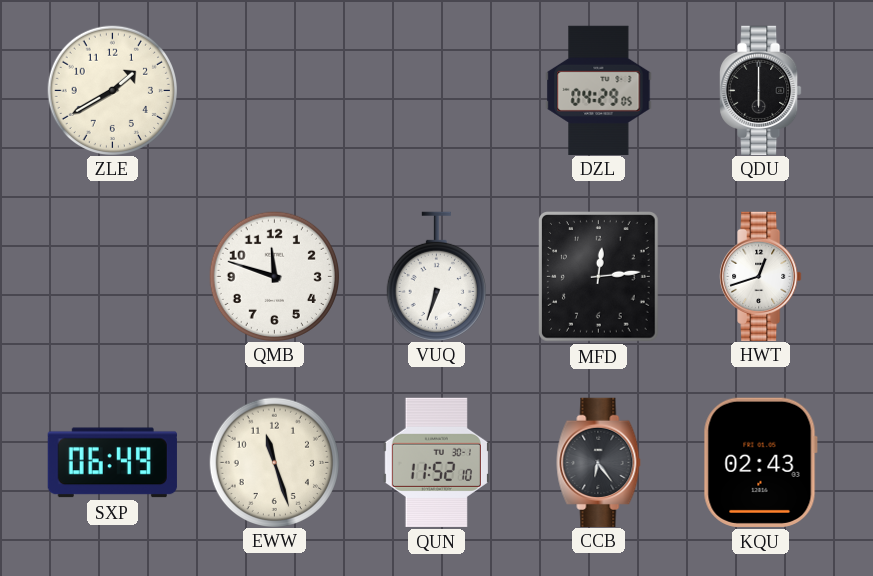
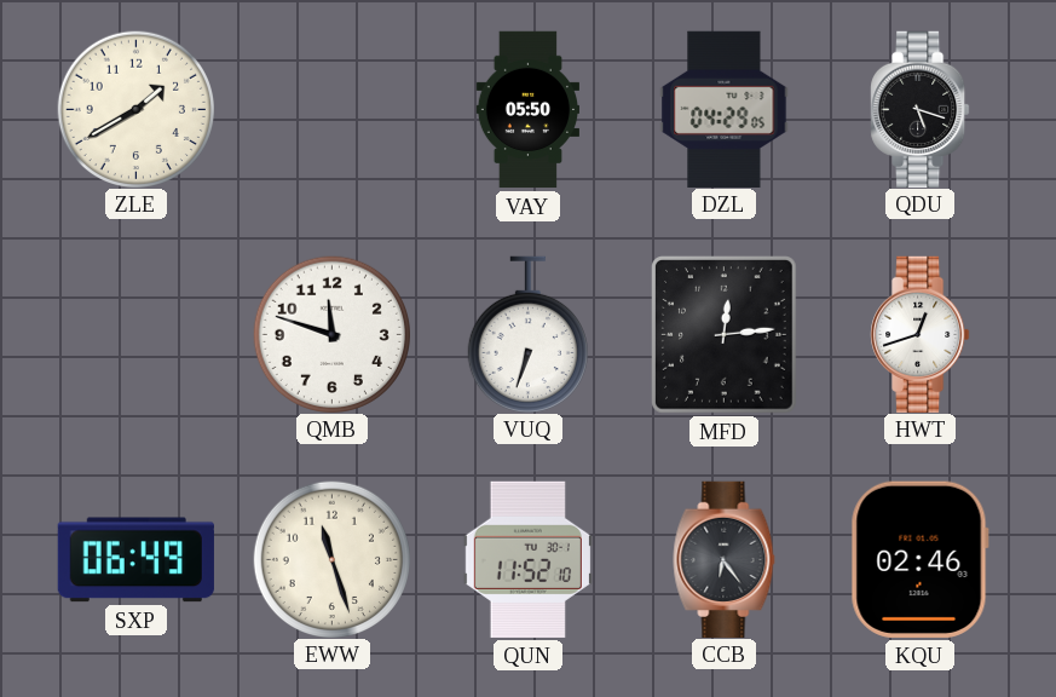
VAY: none -> 05:50
QDU: 6:00 -> 5:18
KQU: 02:43 -> 02:46
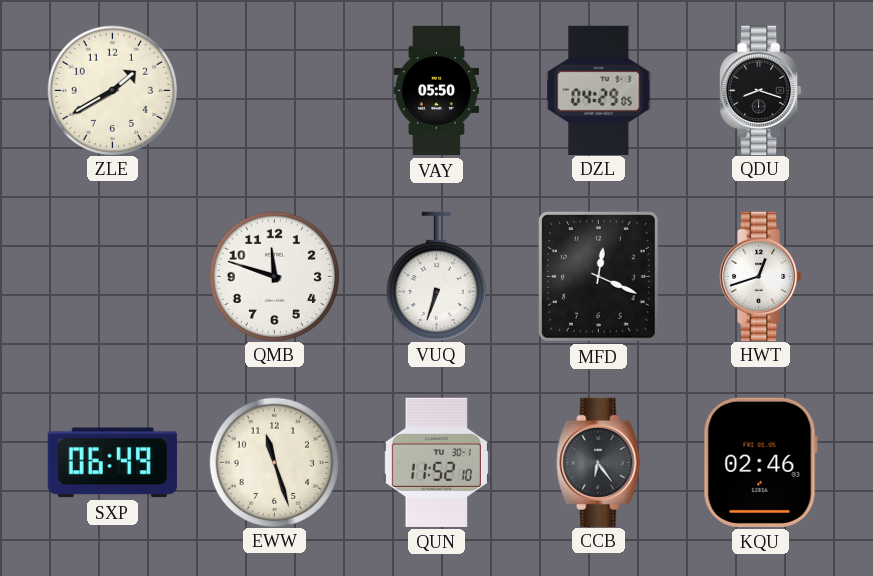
QDU: 5:18 -> 8:18
MFD: 12:14 -> 12:19
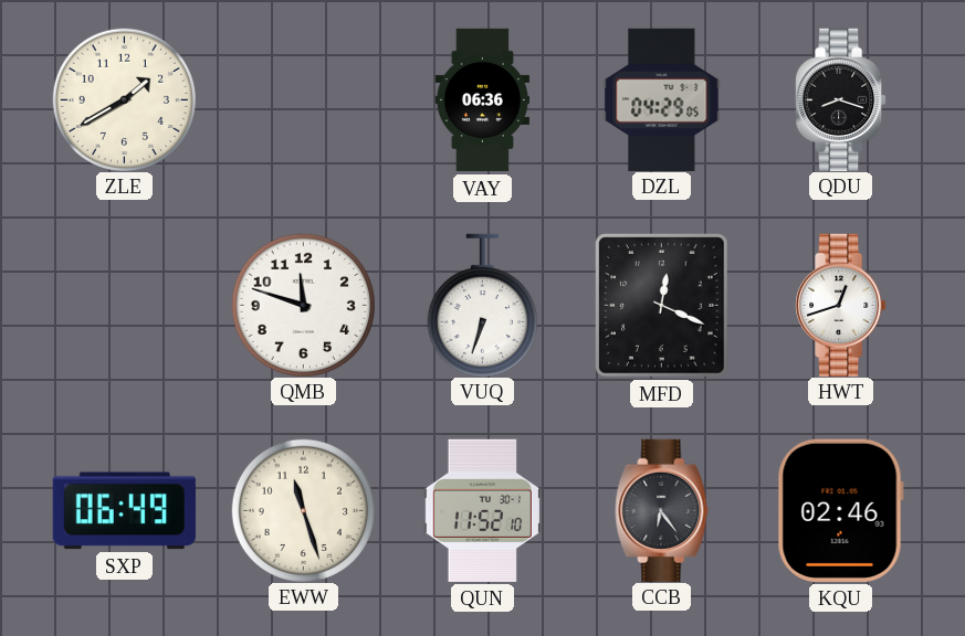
VAY: 05:50 -> 06:36
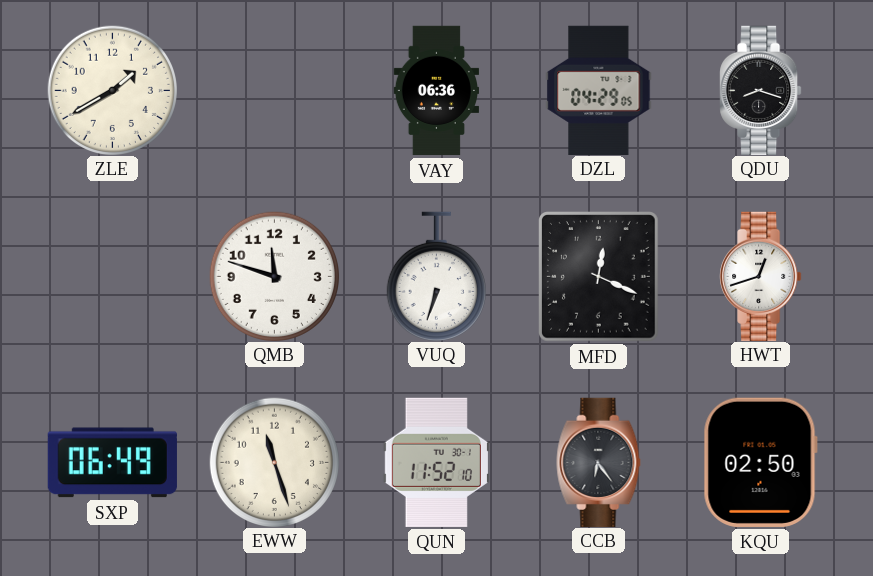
KQU: 02:46 -> 02:50
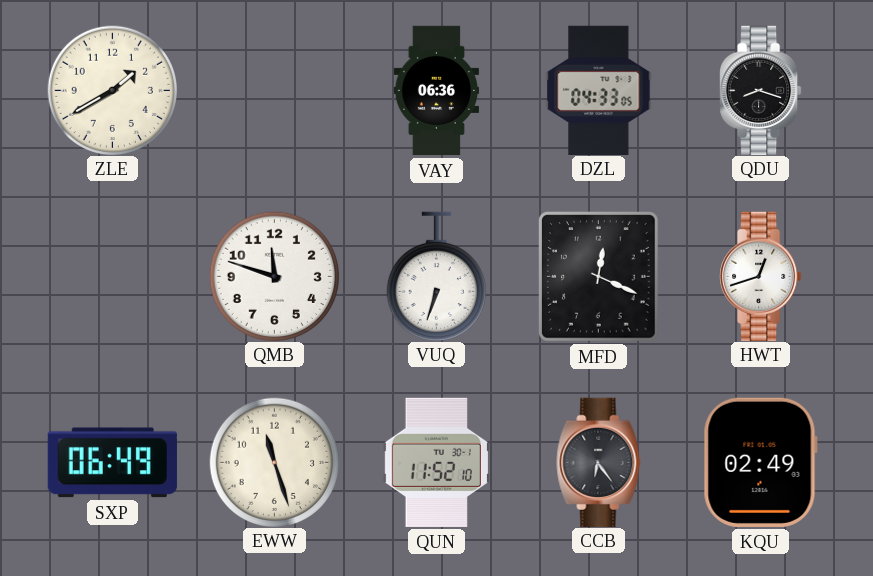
DZL: 04:29 -> 04:33
KQU: 02:50 -> 02:49
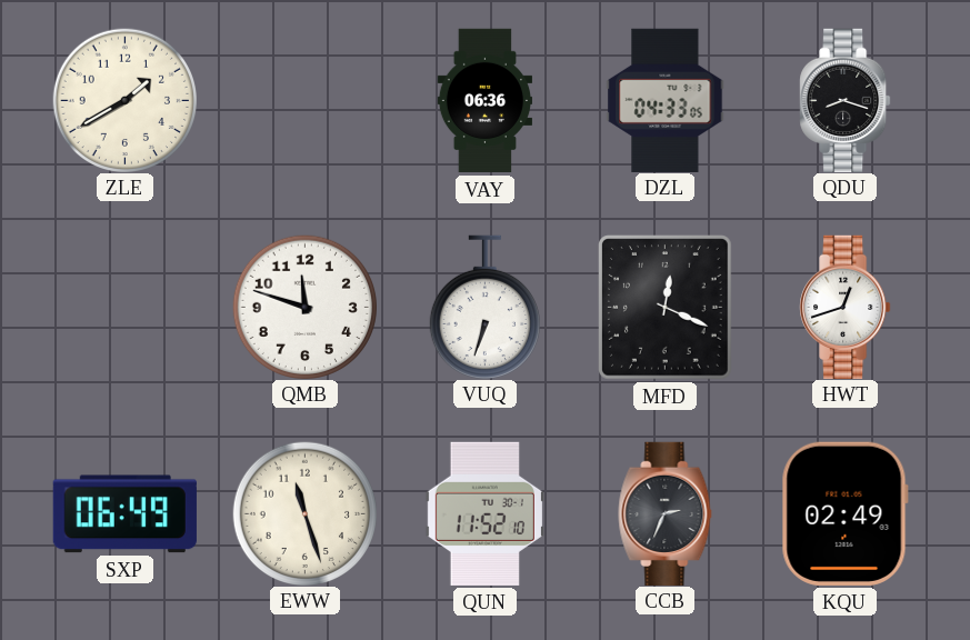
CCB: 6:24 -> 2:34
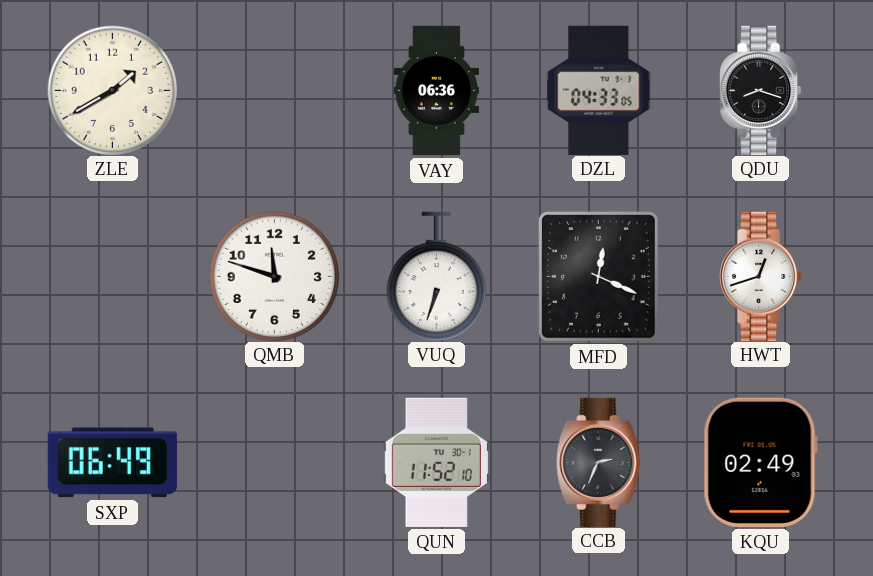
EWW: 11:27 -> none
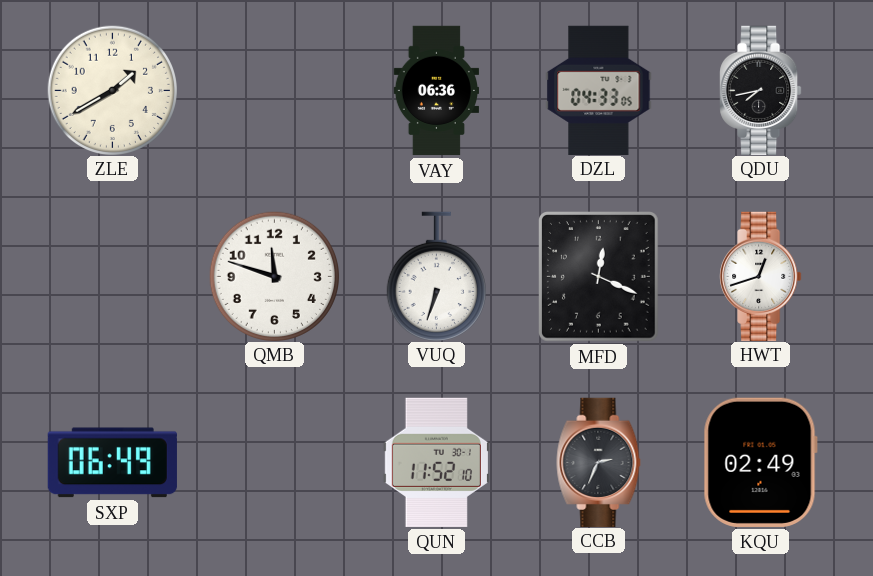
QDU: 8:18 -> 7:43
